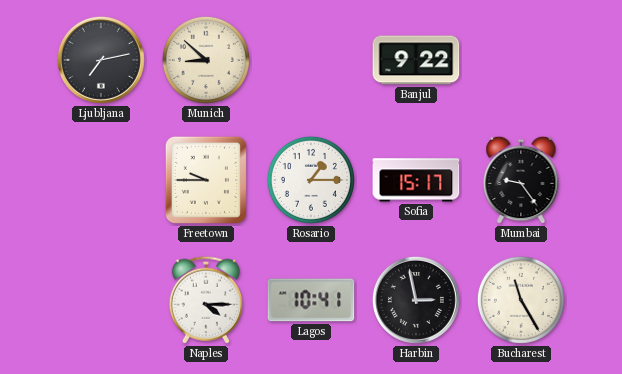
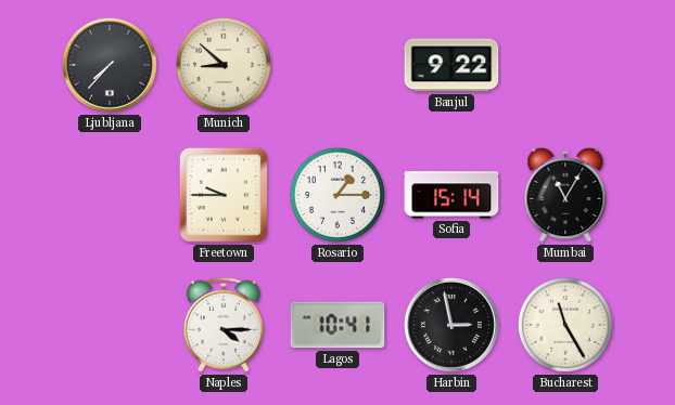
Ljubljana: 7:13 -> 7:37
Sofia: 15:17 -> 15:14
Mumbai: 9:24 -> 11:05
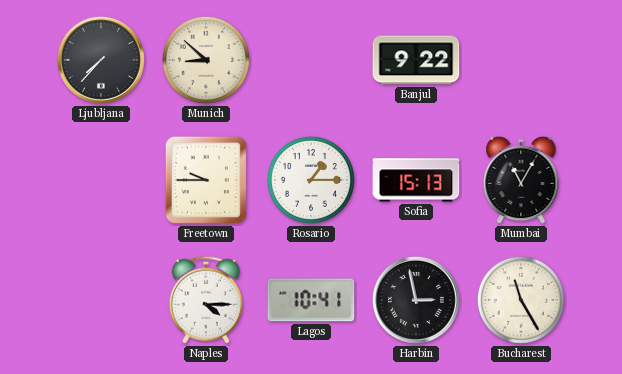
Sofia: 15:14 -> 15:13
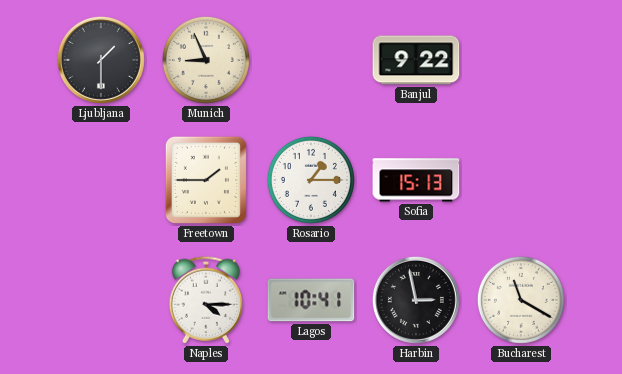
Ljubljana: 7:37 -> 1:30
Munich: 8:52 -> 8:56
Freetown: 9:45 -> 1:45
Mumbai: 11:05 -> none
Bucharest: 11:25 -> 11:20
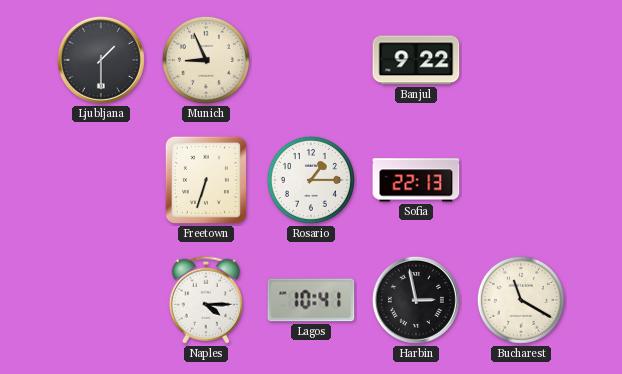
Freetown: 1:45 -> 6:33
Sofia: 15:13 -> 22:13
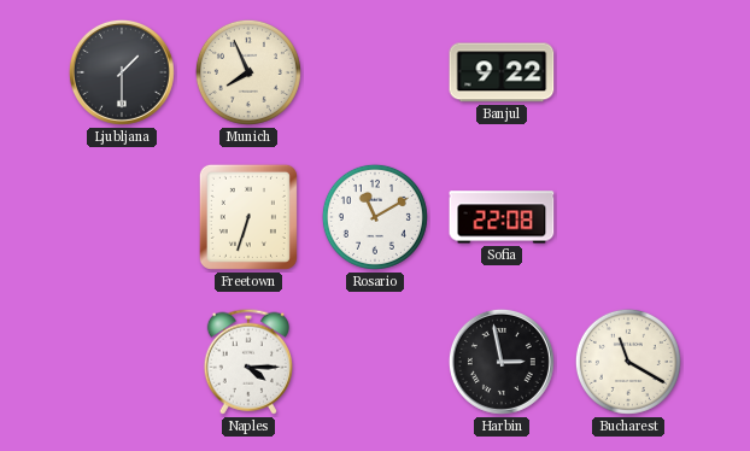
Munich: 8:56 -> 7:56
Rosario: 1:15 -> 11:10
Sofia: 22:13 -> 22:08
Lagos: 10:41 -> none
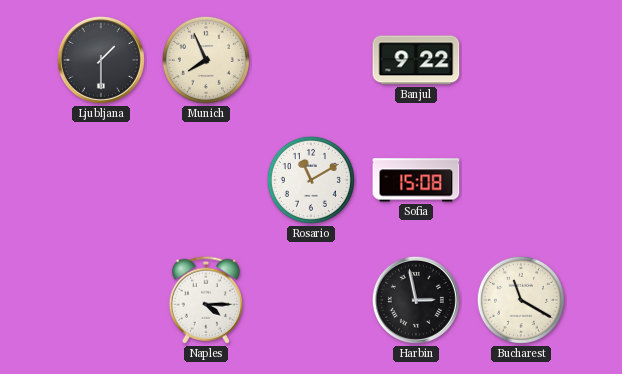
Freetown: 6:33 -> none
Sofia: 22:08 -> 15:08
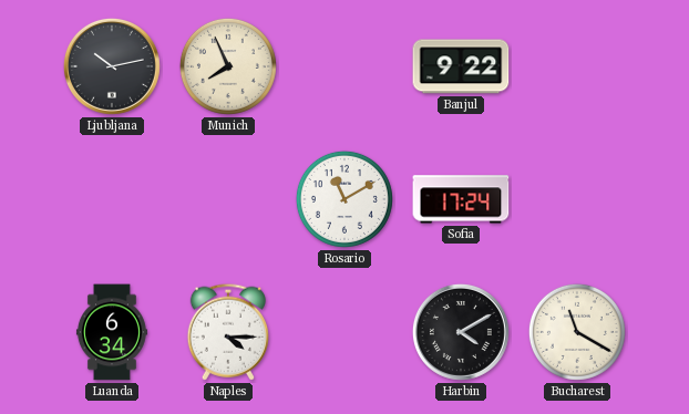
Ljubljana: 1:30 -> 10:13
Sofia: 15:08 -> 17:24
Luanda: none -> 6:34
Harbin: 2:58 -> 4:10
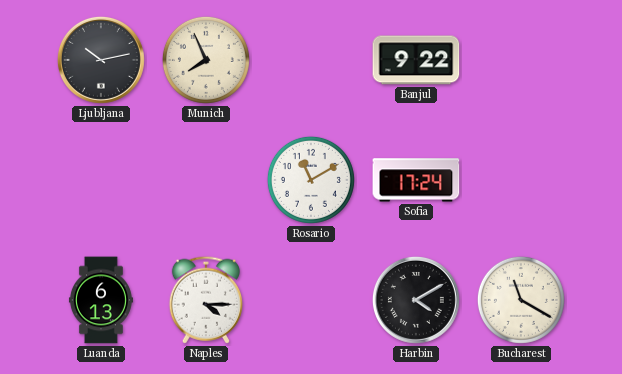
Luanda: 6:34 -> 6:13
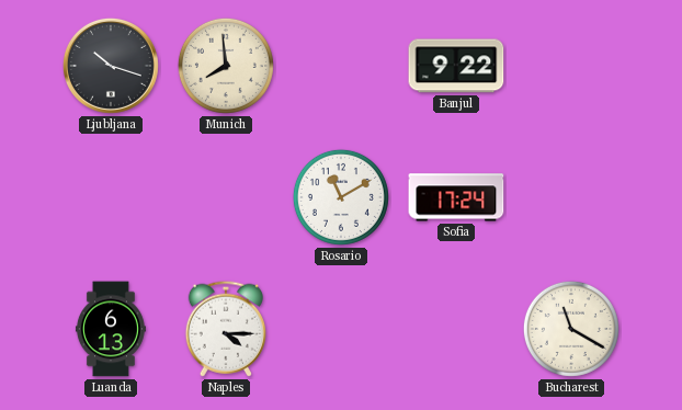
Ljubljana: 10:13 -> 10:18
Munich: 7:56 -> 7:59
Harbin: 4:10 -> none
